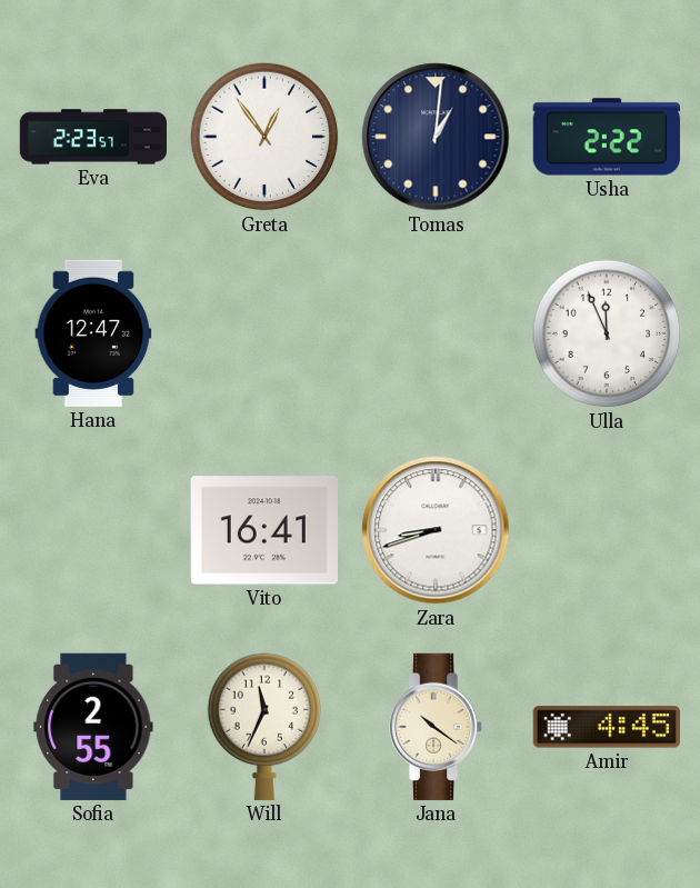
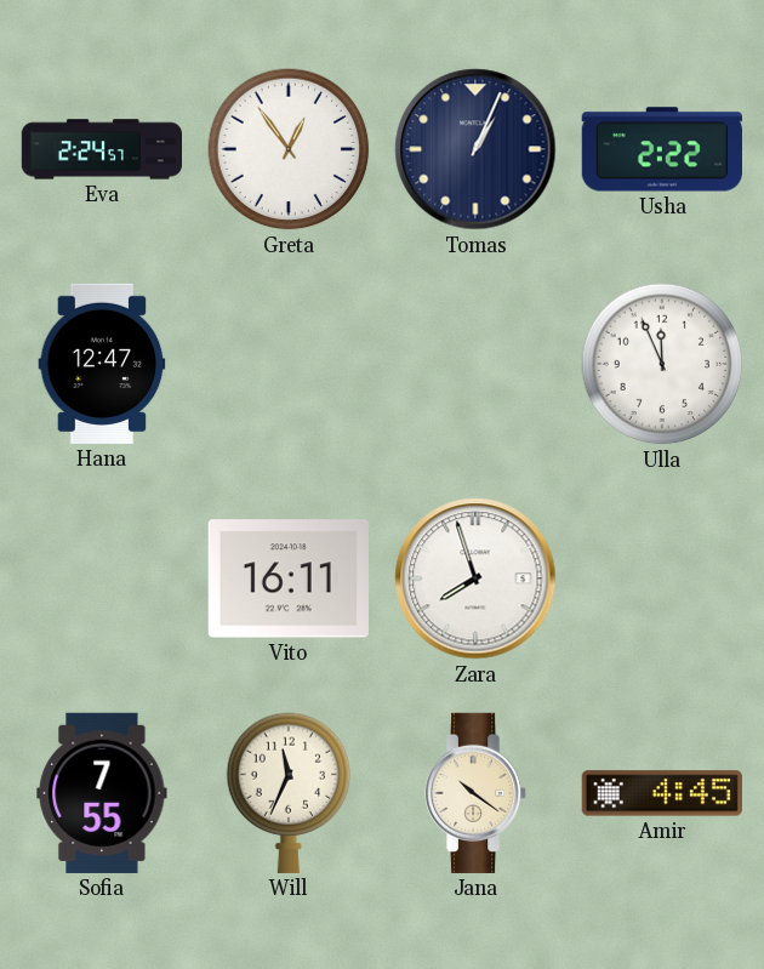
Eva: 2:23 -> 2:24
Tomas: 1:01 -> 1:04
Vito: 16:41 -> 16:11
Zara: 8:42 -> 7:57
Sofia: 2:55 -> 7:55
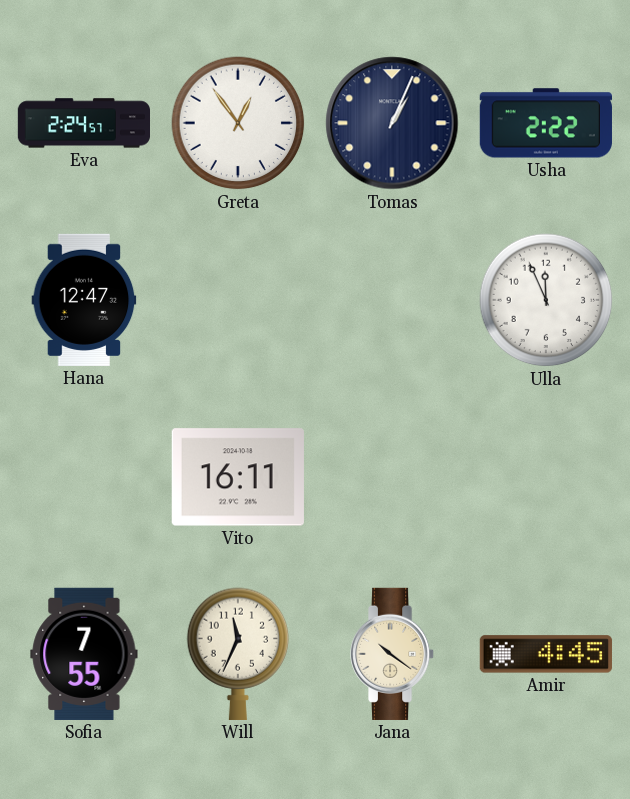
Zara: 7:57 -> none
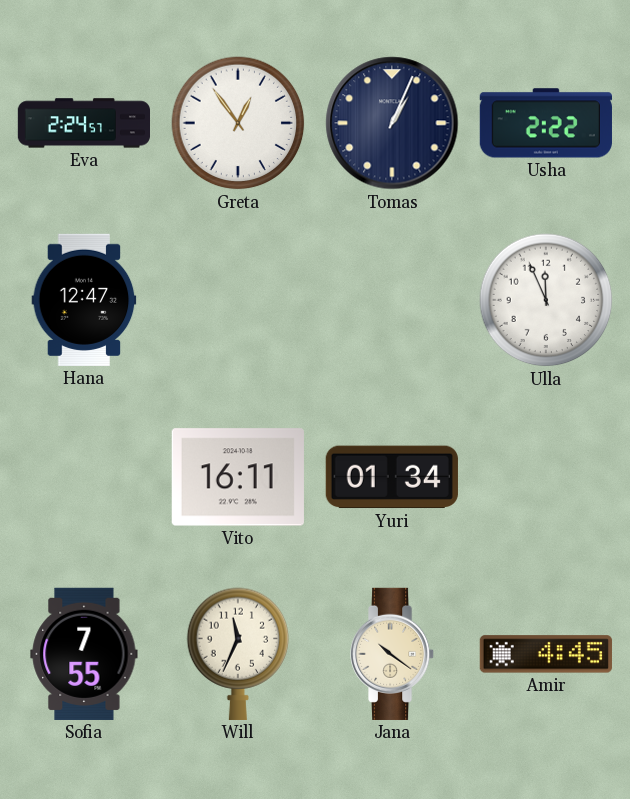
Yuri: none -> 01:34
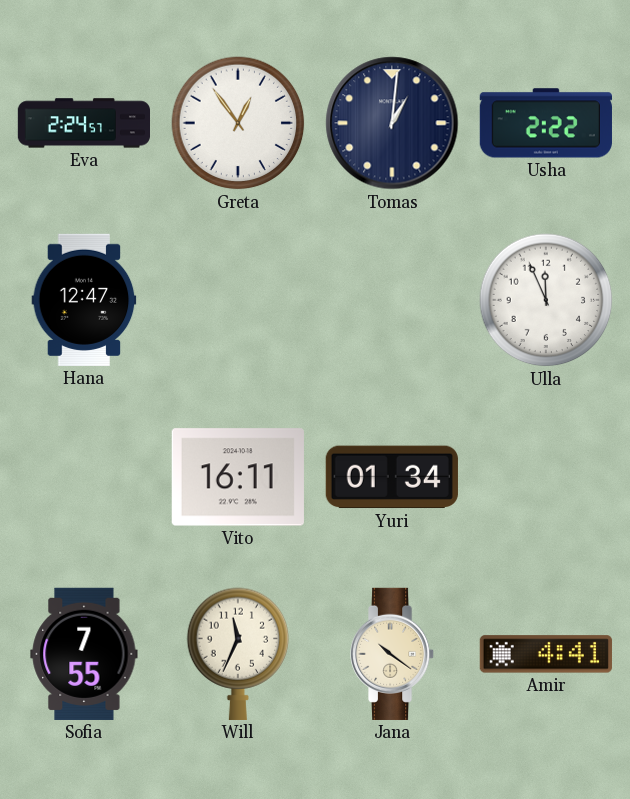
Tomas: 1:04 -> 1:01
Amir: 4:45 -> 4:41
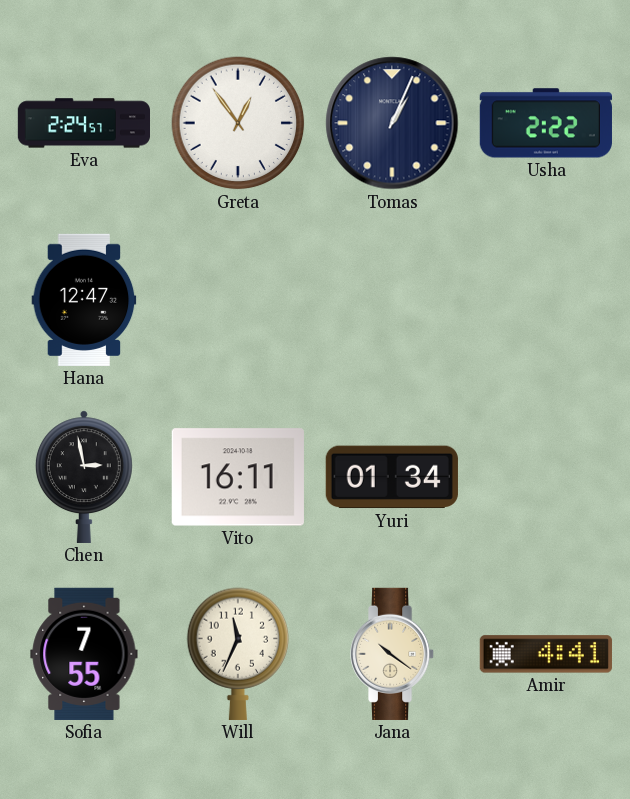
Tomas: 1:01 -> 1:04
Ulla: 11:56 -> none
Chen: none -> 2:58
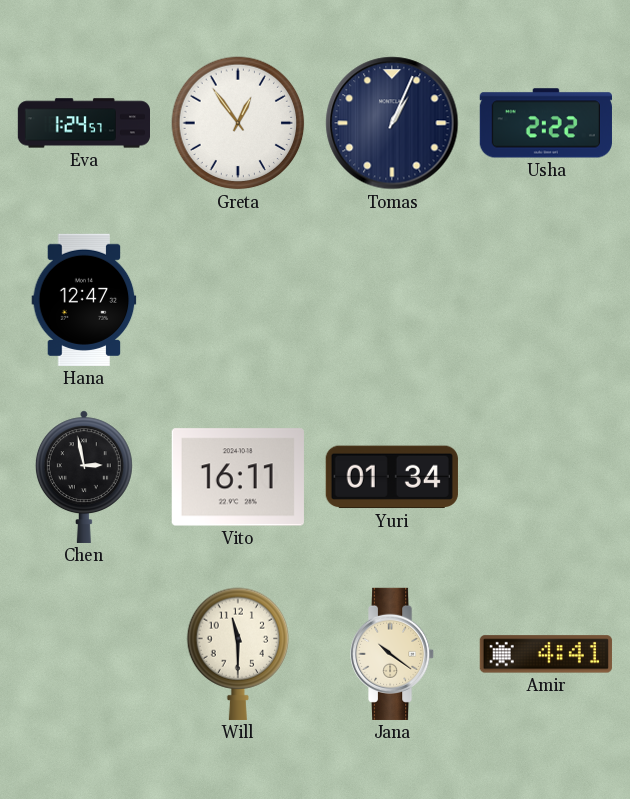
Eva: 2:24 -> 1:24
Sofia: 7:55 -> none
Will: 11:34 -> 11:30
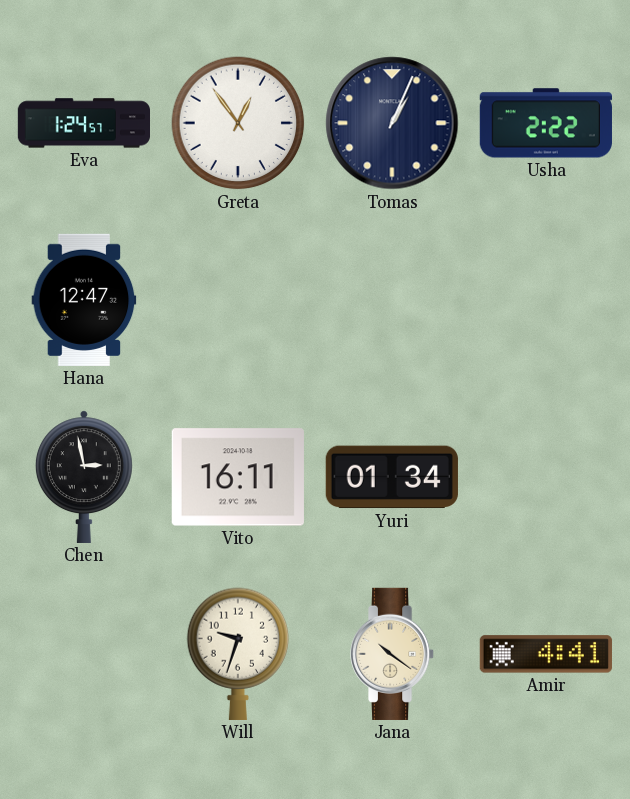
Will: 11:30 -> 9:33
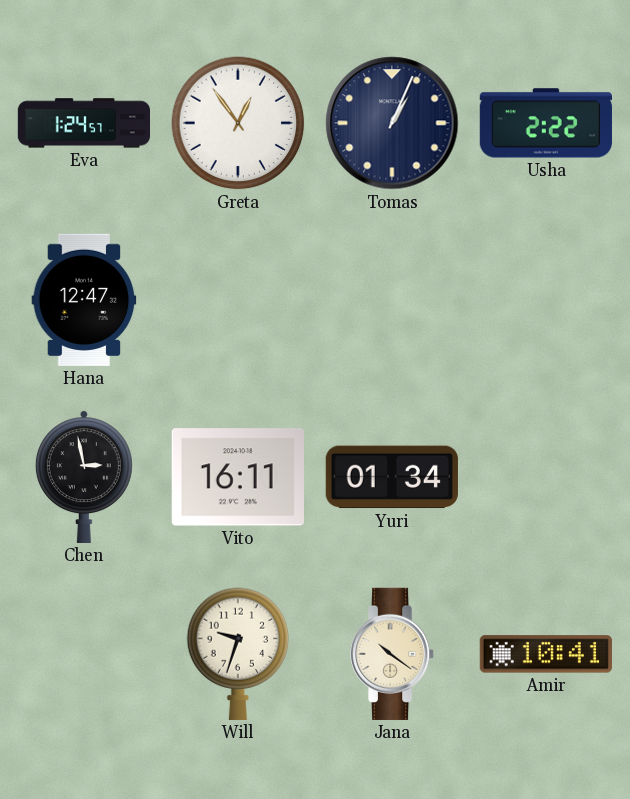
Amir: 4:41 -> 10:41
